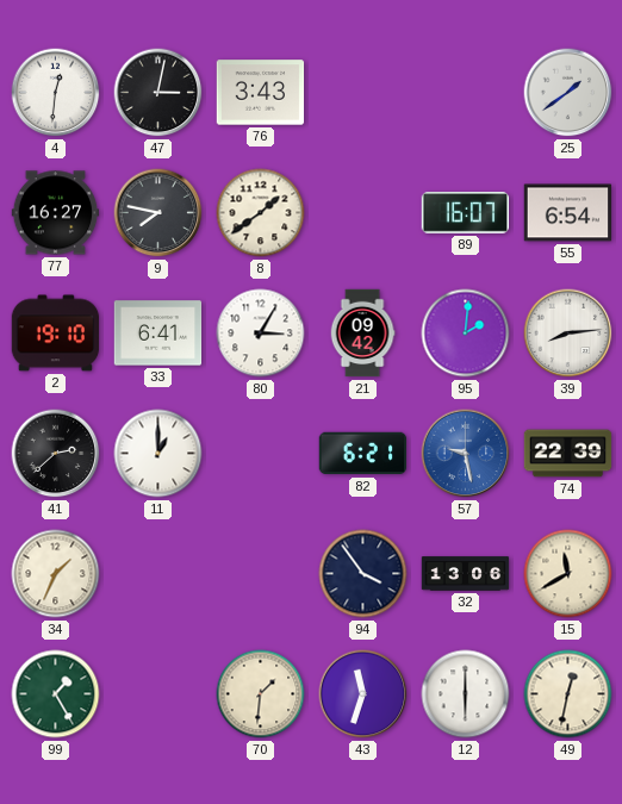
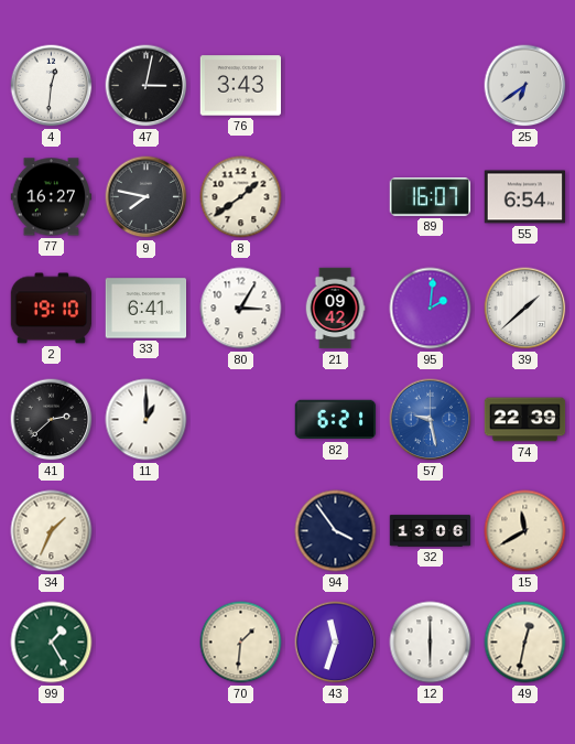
25: 1:39 -> 6:39
39: 8:14 -> 1:38
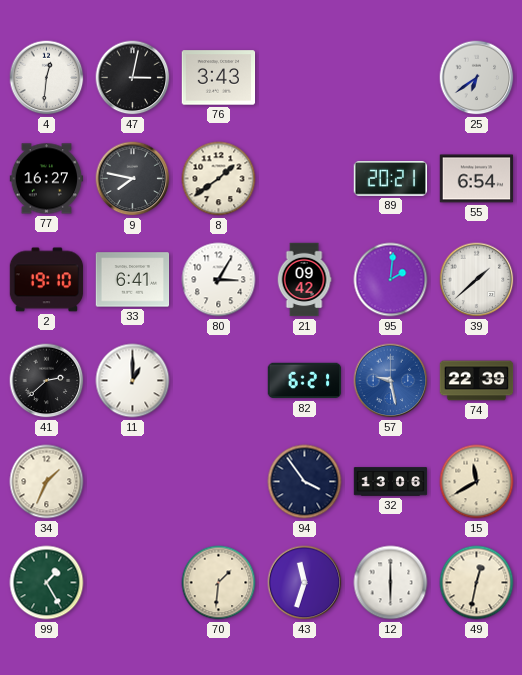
89: 16:07 -> 20:21
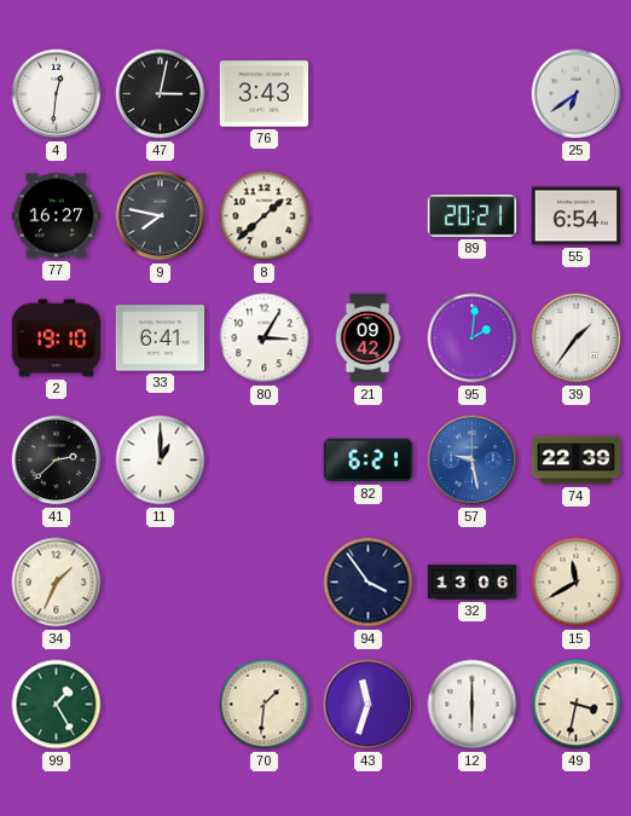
8: 1:39 -> 1:38
39: 1:38 -> 1:36
49: 12:32 -> 3:32
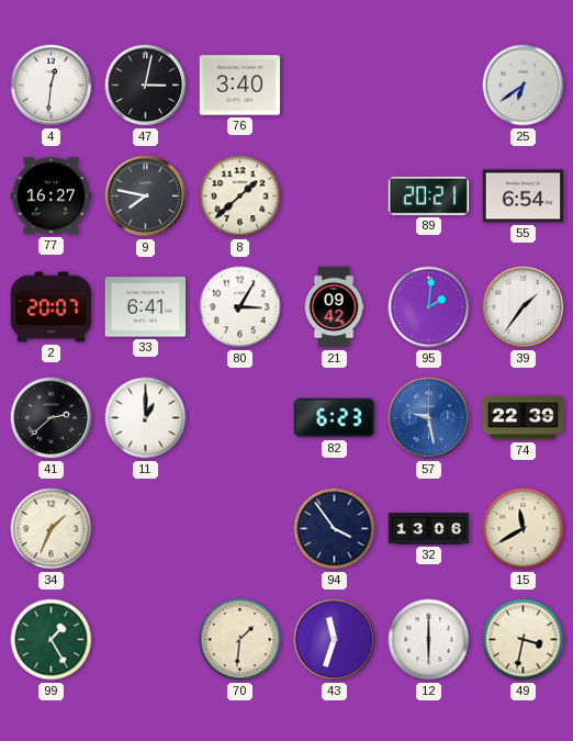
76: 3:43 -> 3:40
2: 19:10 -> 20:07
82: 6:21 -> 6:23
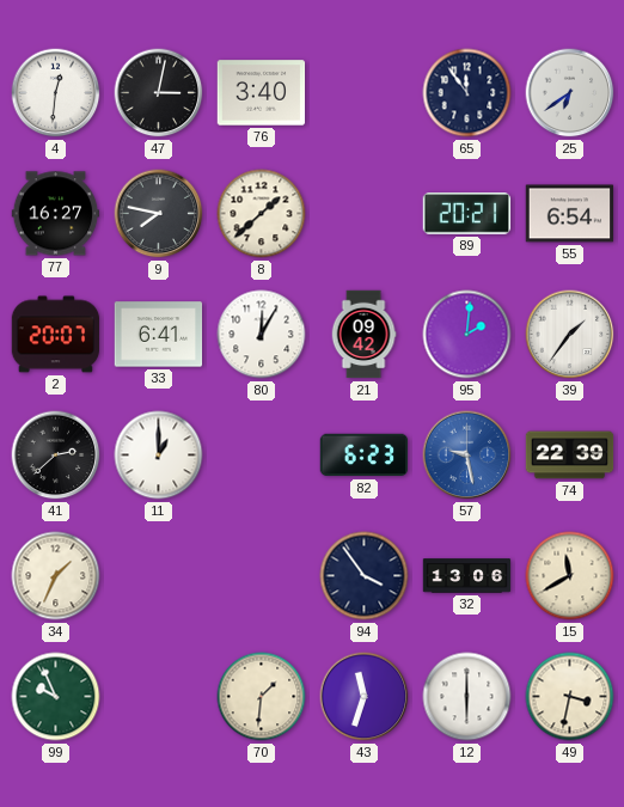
65: none -> 11:54
80: 3:05 -> 12:05
99: 1:25 -> 9:56
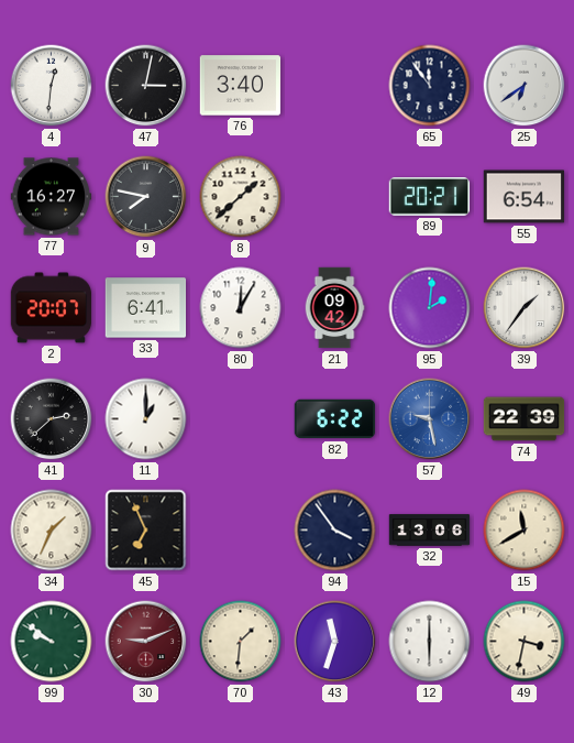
82: 6:23 -> 6:22
45: none -> 6:56
99: 9:56 -> 9:51
30: none -> 9:11
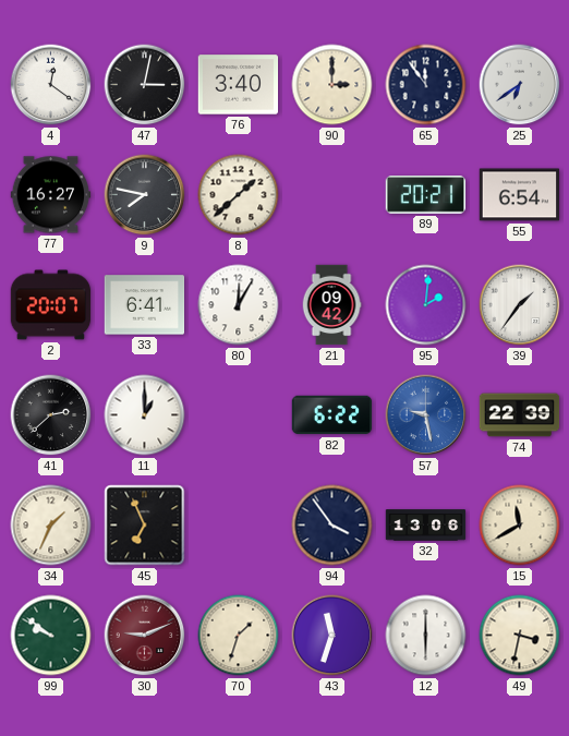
4: 12:31 -> 12:21
90: none -> 3:00
70: 1:31 -> 1:33
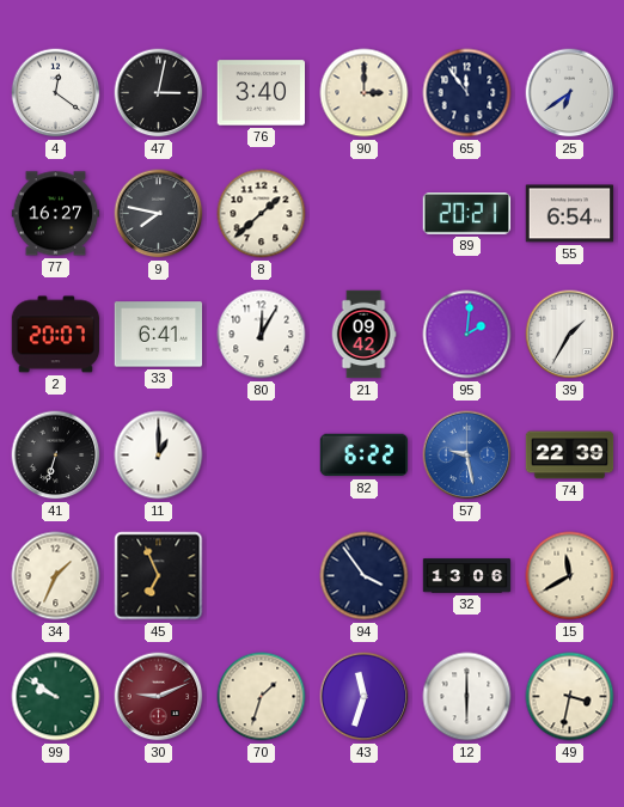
39: 1:36 -> 1:35
41: 2:38 -> 6:33
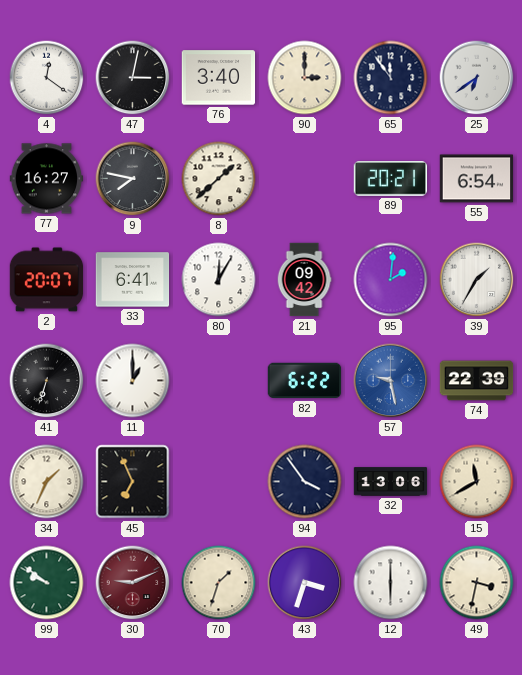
43: 11:33 -> 3:33
